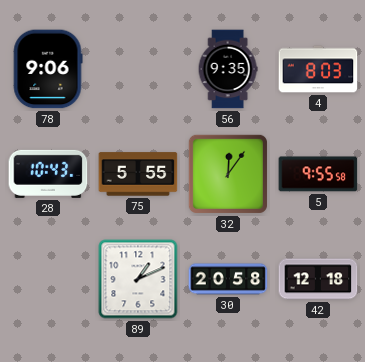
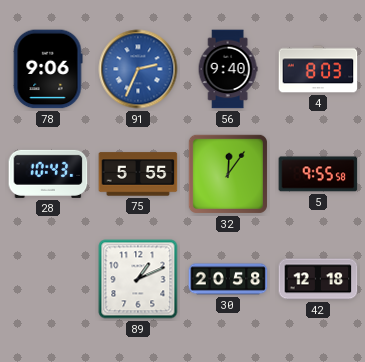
91: none -> 2:34
56: 9:35 -> 9:40
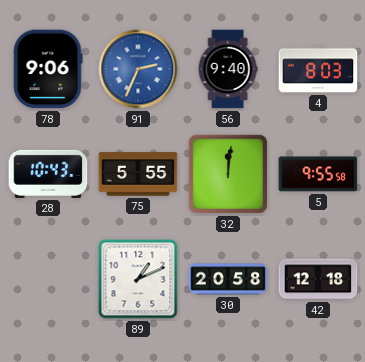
32: 12:06 -> 12:01
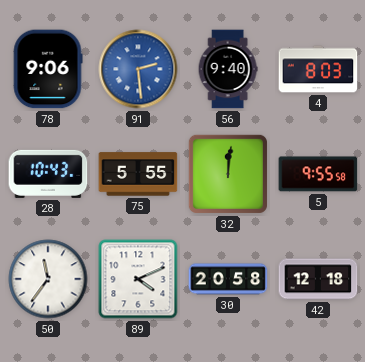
91: 2:34 -> 2:29
50: none -> 11:36
89: 1:11 -> 4:11
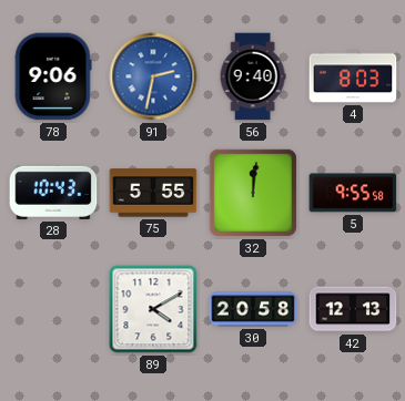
91: 2:29 -> 2:32
50: 11:36 -> none
89: 4:11 -> 4:10
42: 12:18 -> 12:13
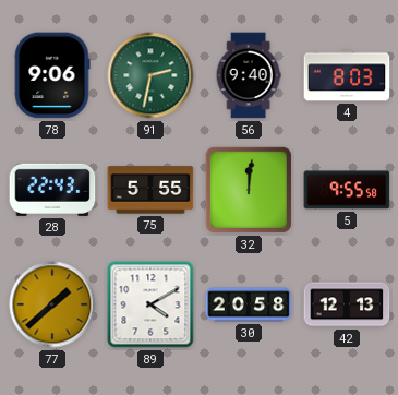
91 dial: blue -> green
28: 10:43 -> 22:43
77: none -> 1:38
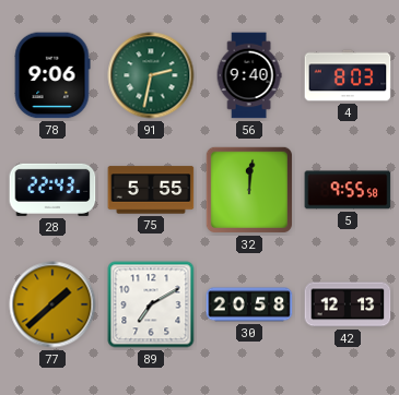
89: 4:10 -> 7:10
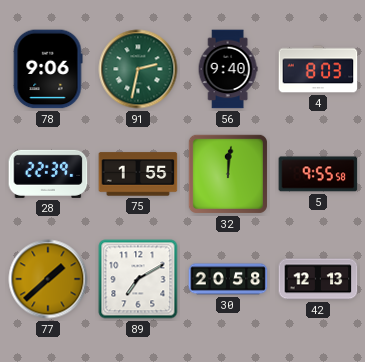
28: 22:43 -> 22:39
75: 5:55 -> 1:55
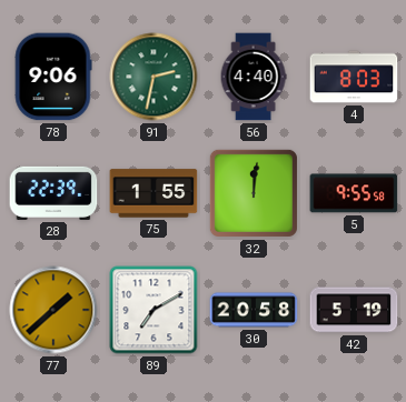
56: 9:40 -> 4:40
42: 12:13 -> 5:19
